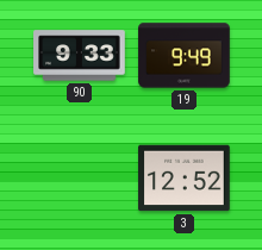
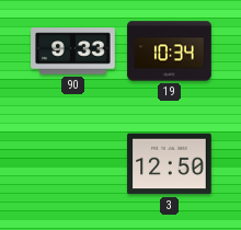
19: 9:49 -> 10:34
3: 12:52 -> 12:50
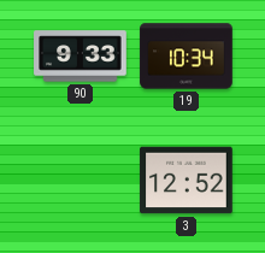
3: 12:50 -> 12:52
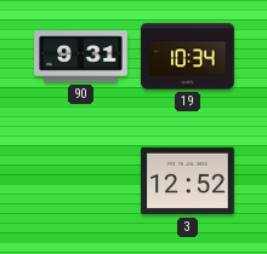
90: 9:33 -> 9:31
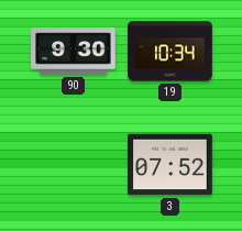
90: 9:31 -> 9:30
3: 12:52 -> 07:52
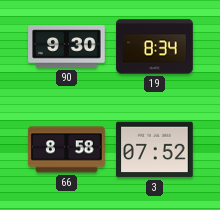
19: 10:34 -> 8:34
66: none -> 8:58
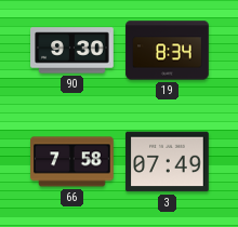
66: 8:58 -> 7:58
3: 07:52 -> 07:49
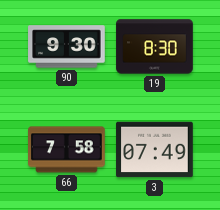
19: 8:34 -> 8:30
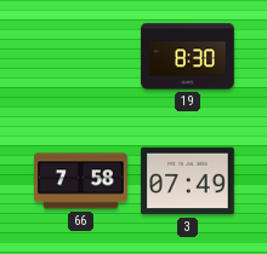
90: 9:30 -> none
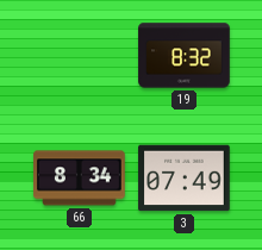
19: 8:30 -> 8:32
66: 7:58 -> 8:34
